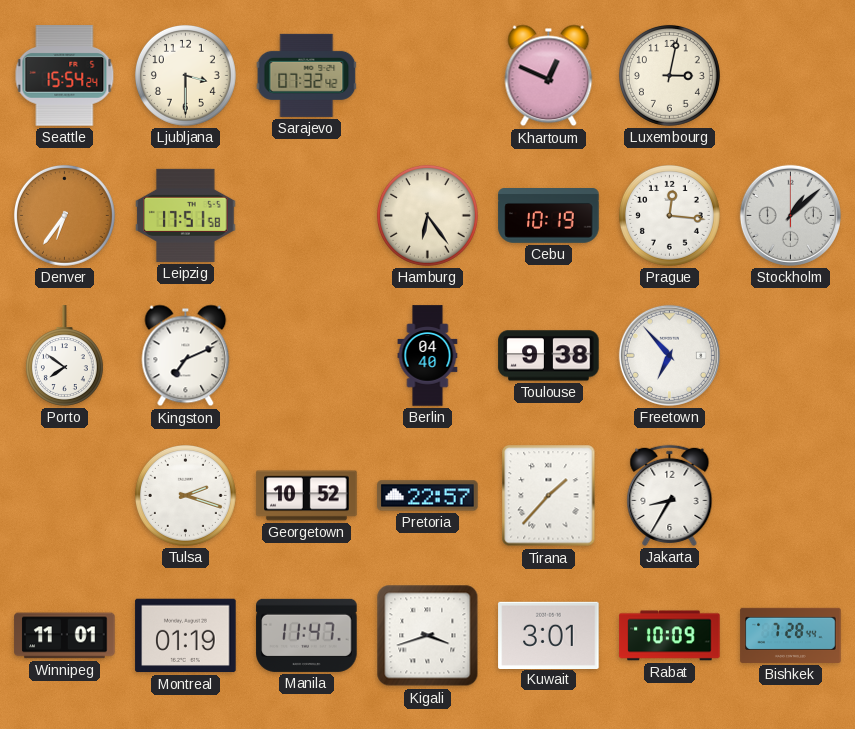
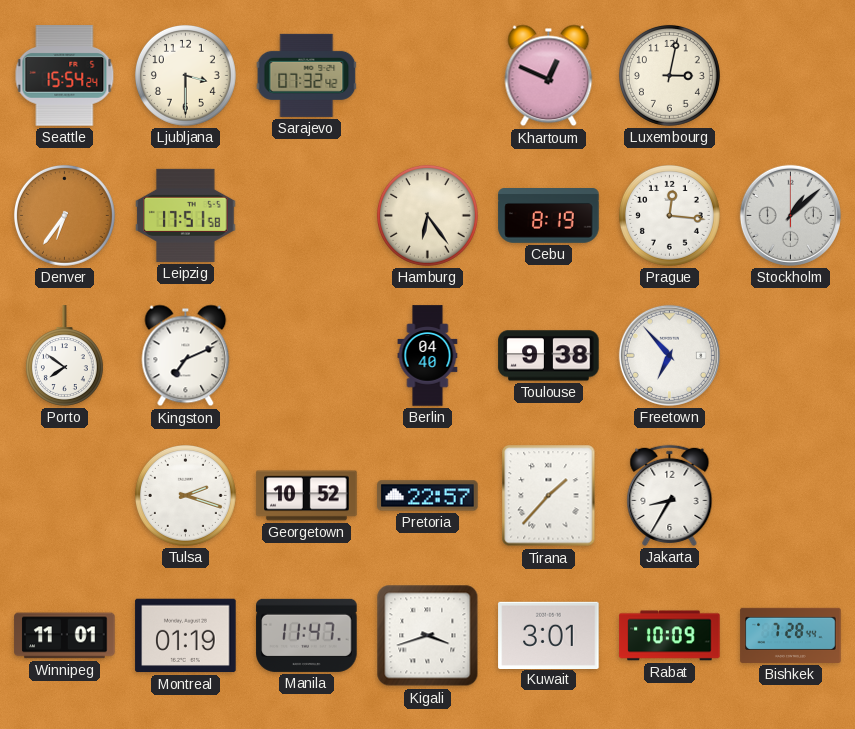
Cebu: 10:19 -> 8:19
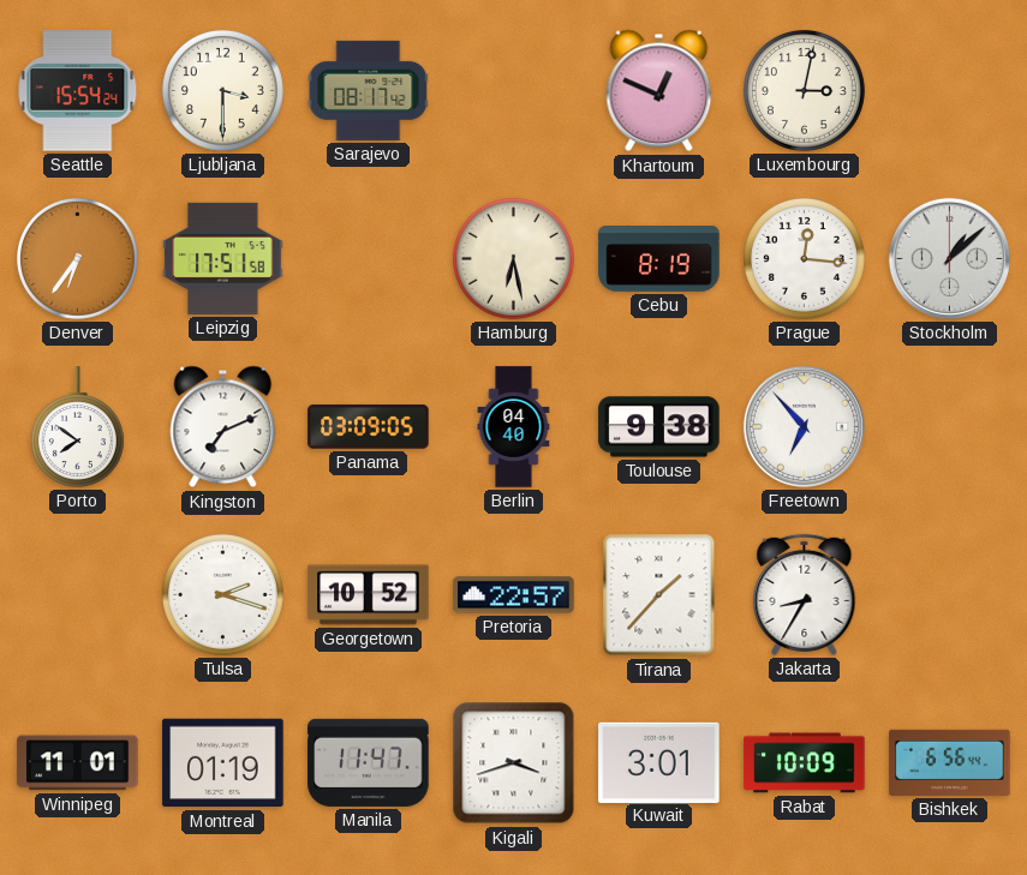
Sarajevo: 07:32 -> 08:17
Hamburg: 6:24 -> 6:28
Panama: none -> 03:09
Bishkek: 7:28 -> 6:56
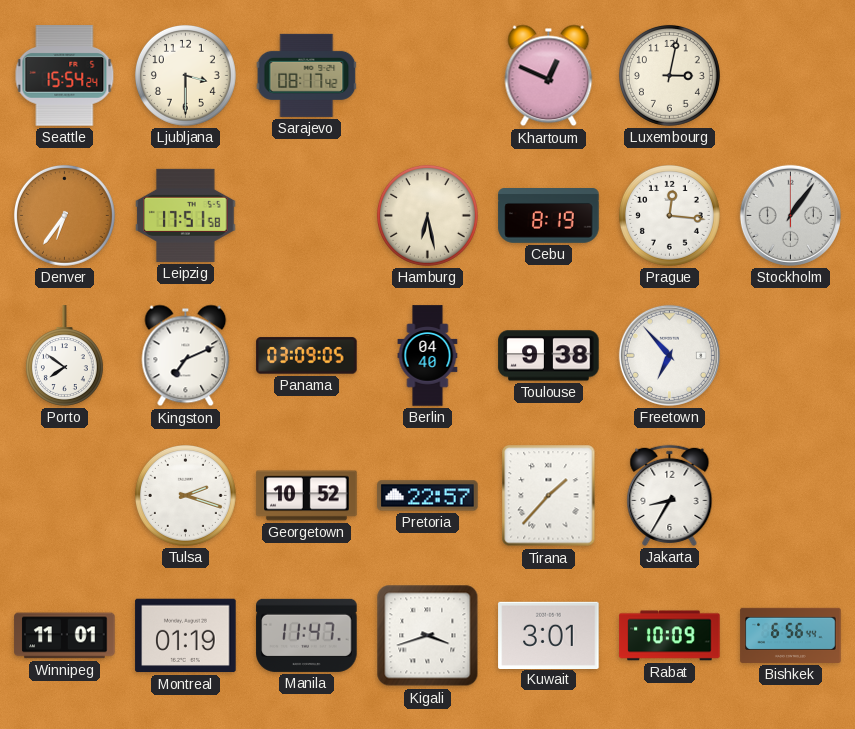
Stockholm: 1:08 -> 1:06
